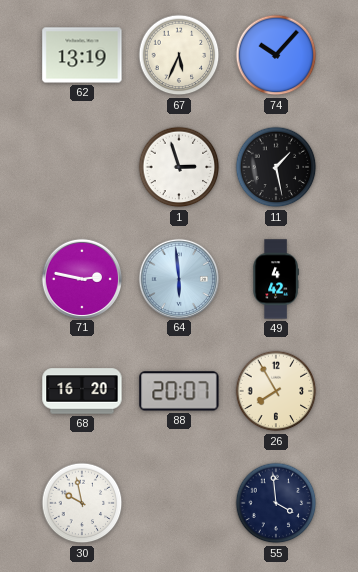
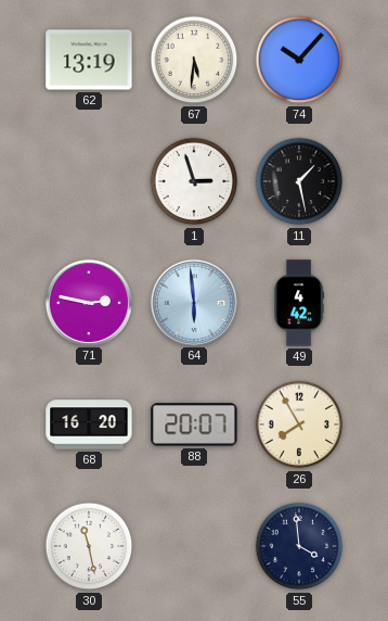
67: 5:34 -> 5:31
30: 9:58 -> 11:28
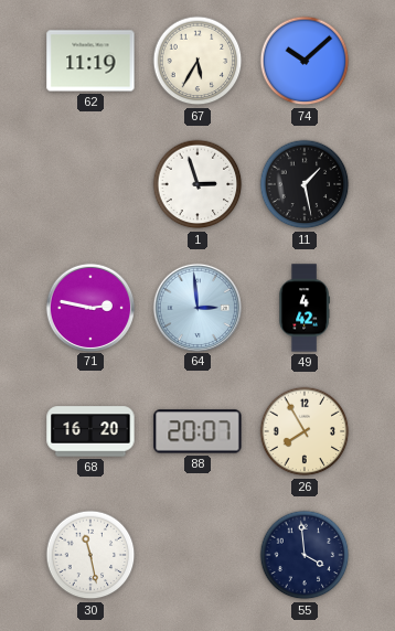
62: 13:19 -> 11:19
67: 5:31 -> 5:35
74: 10:07 -> 10:08
64: 5:59 -> 2:59
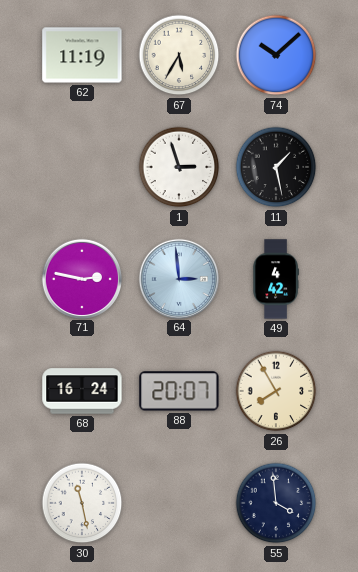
68: 16:20 -> 16:24
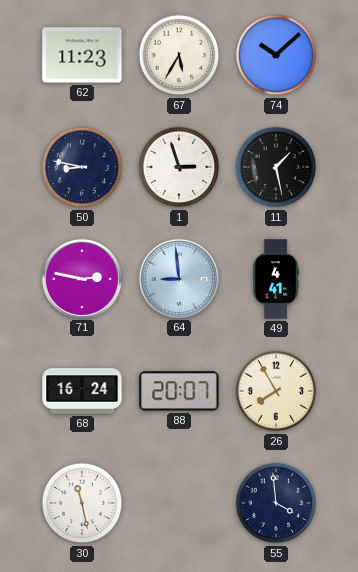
62: 11:19 -> 11:23
50: none -> 8:47
64: 2:59 -> 8:59
49: 4:42 -> 4:41
